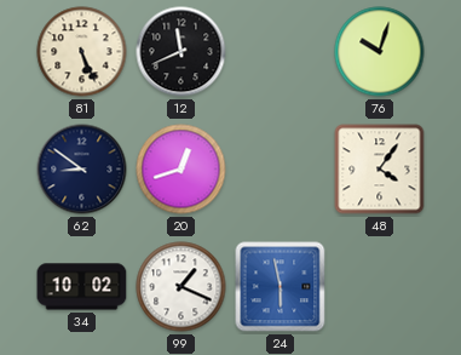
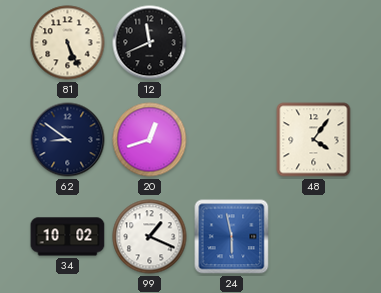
76: 10:03 -> none
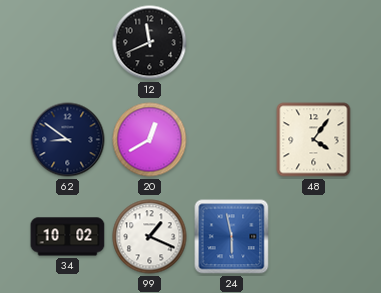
81: 5:26 -> none
20: 12:42 -> 12:40
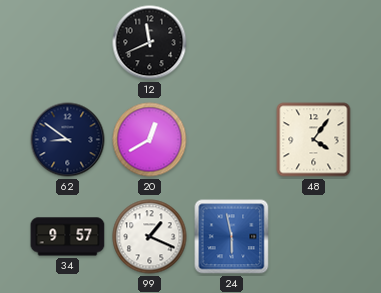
34: 10:02 -> 9:57
